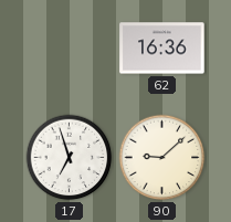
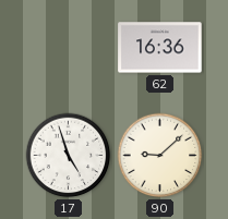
17: 6:57 -> 4:57
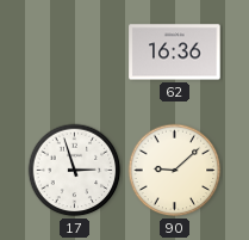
17: 4:57 -> 2:57
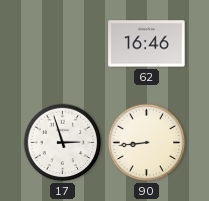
62: 16:36 -> 16:46
90: 9:08 -> 8:44
